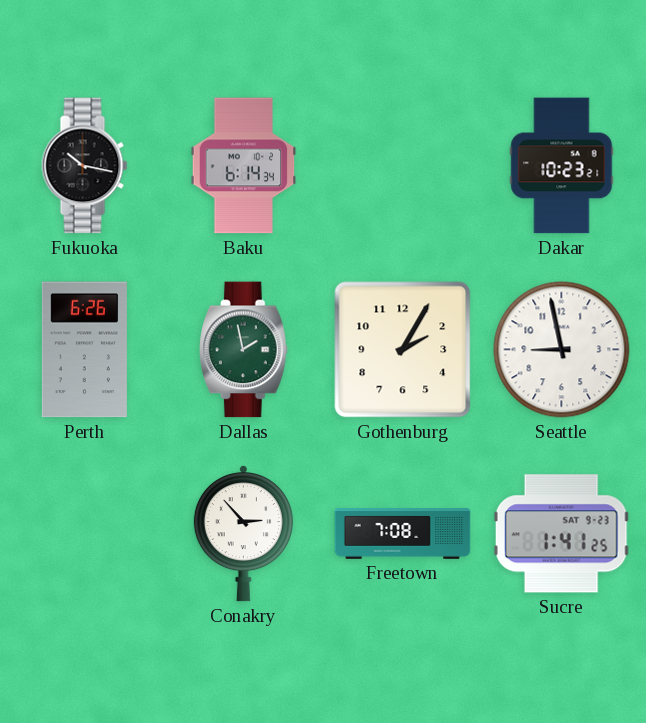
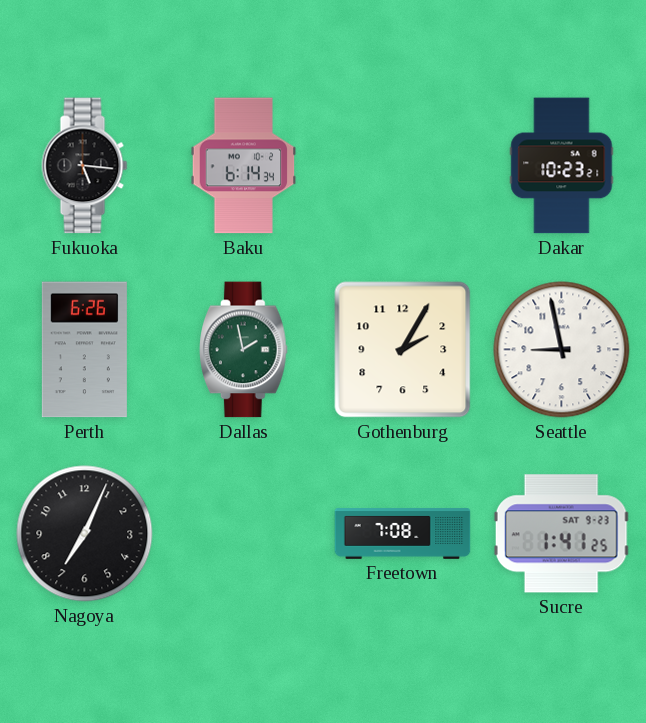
Fukuoka: 10:17 -> 5:16
Nagoya: none -> 7:04
Conakry: 2:53 -> none
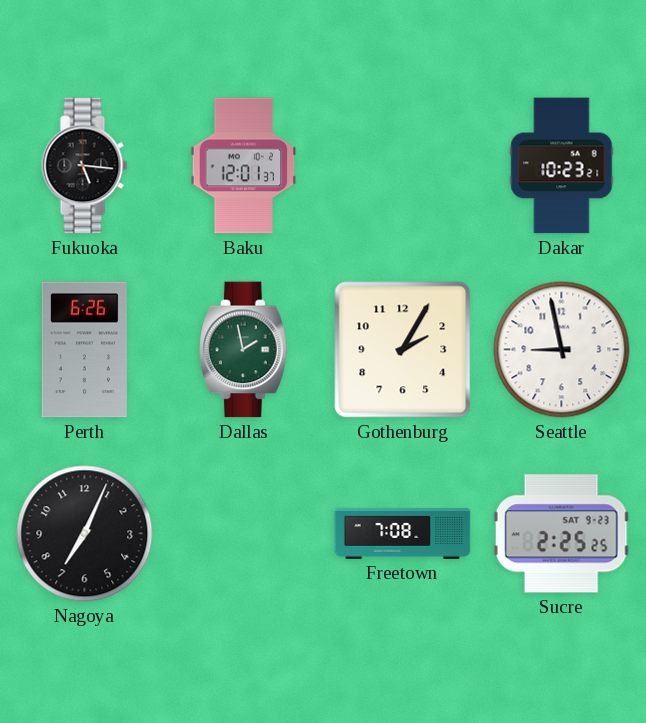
Baku: 6:14 -> 12:01
Sucre: 1:41 -> 2:25
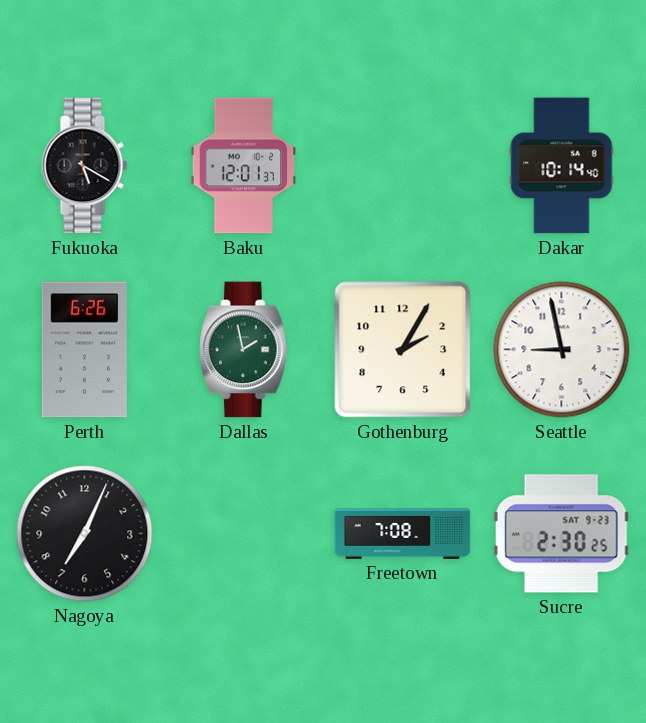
Fukuoka: 5:16 -> 5:20
Dakar: 10:23 -> 10:14
Sucre: 2:25 -> 2:30
